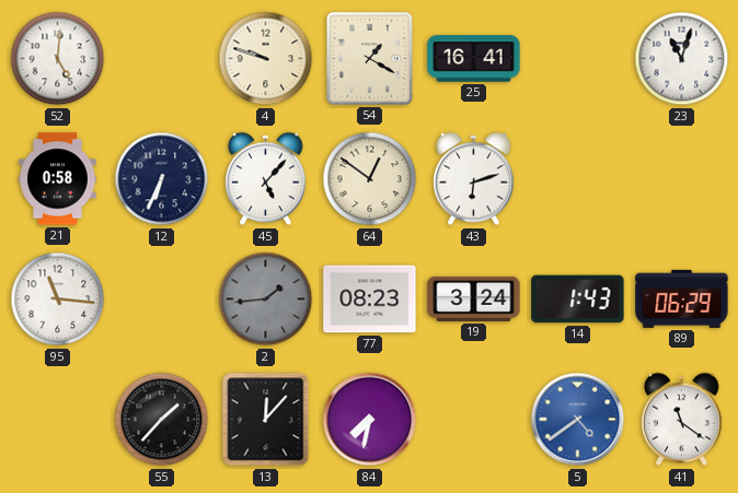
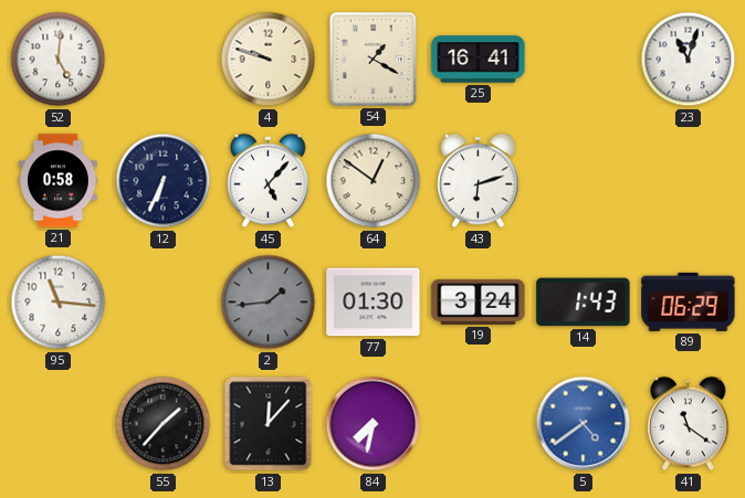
77: 08:23 -> 01:30
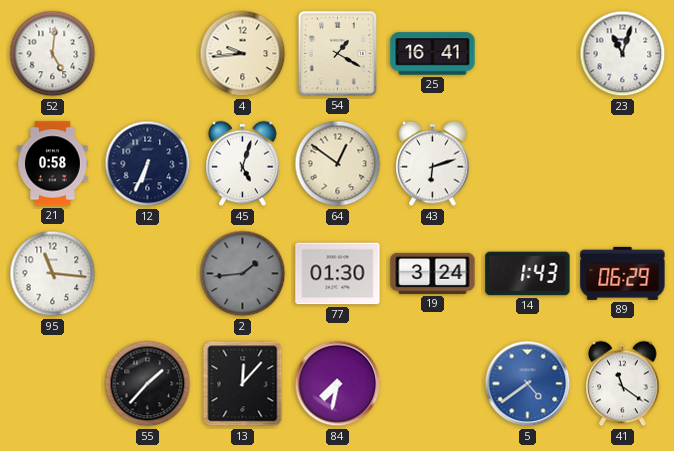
4: 9:48 -> 9:44
45: 5:07 -> 5:03
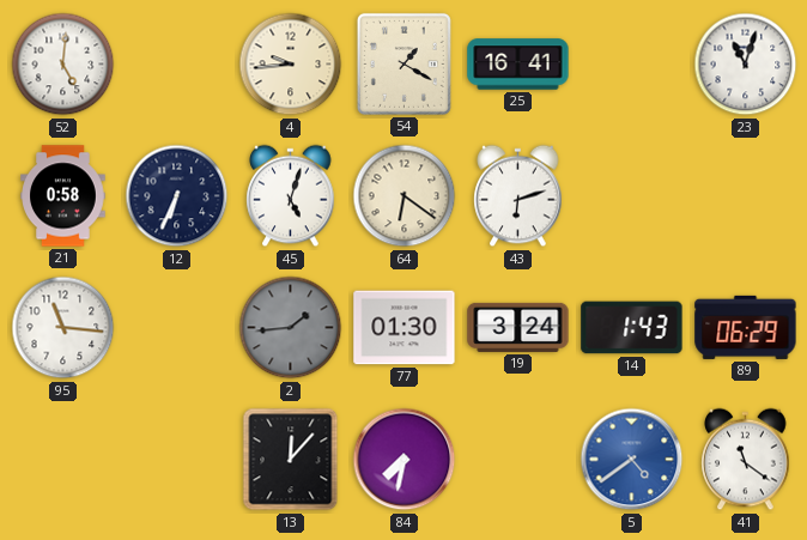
64: 12:51 -> 6:21
55: 1:37 -> none
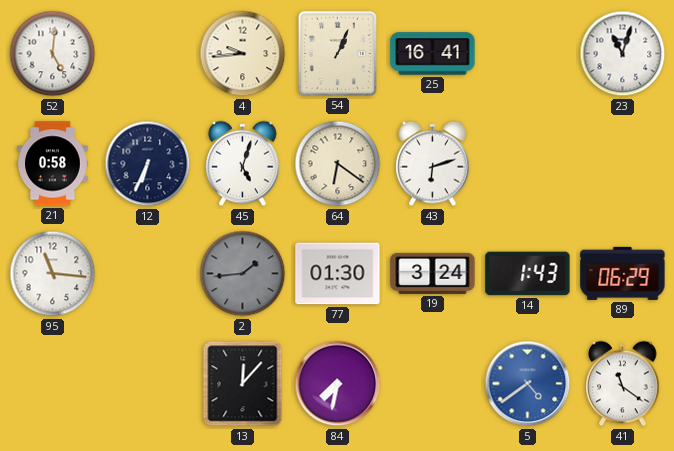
54: 1:20 -> 1:04
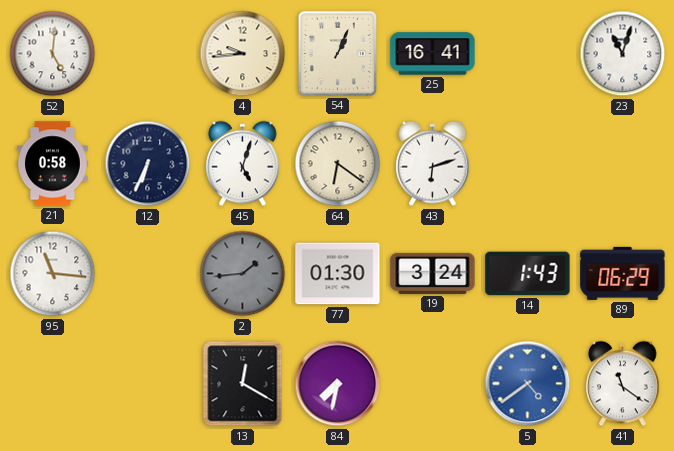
13: 12:07 -> 12:20
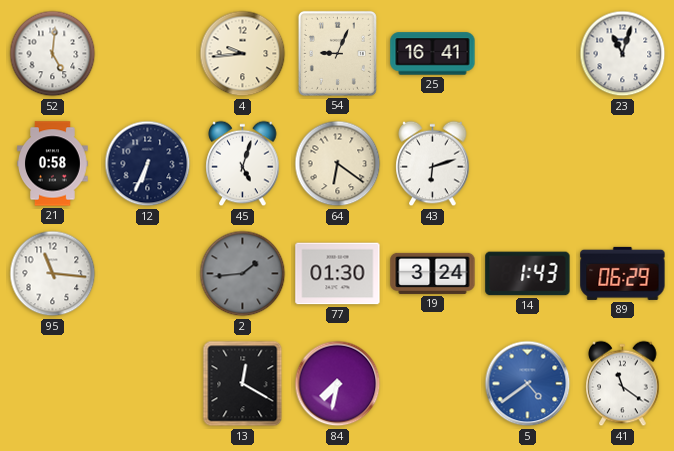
54: 1:04 -> 9:04
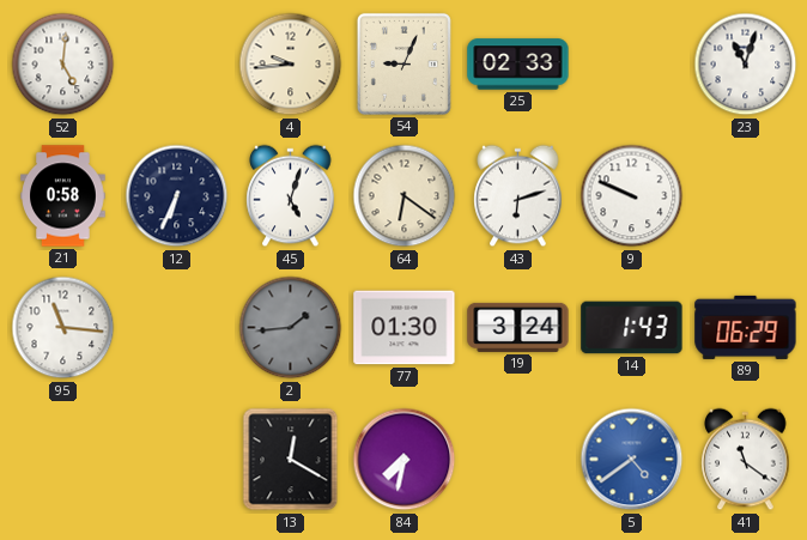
25: 16:41 -> 02:33
9: none -> 9:49
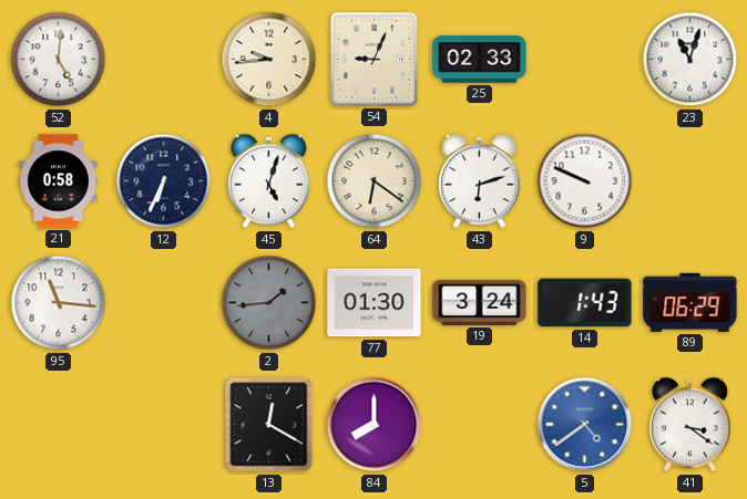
84: 7:32 -> 8:00
41: 11:21 -> 3:21
